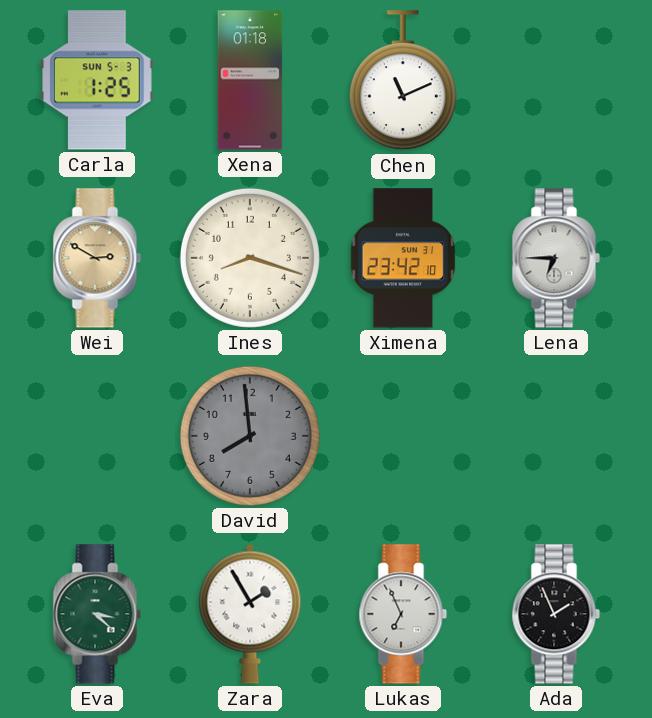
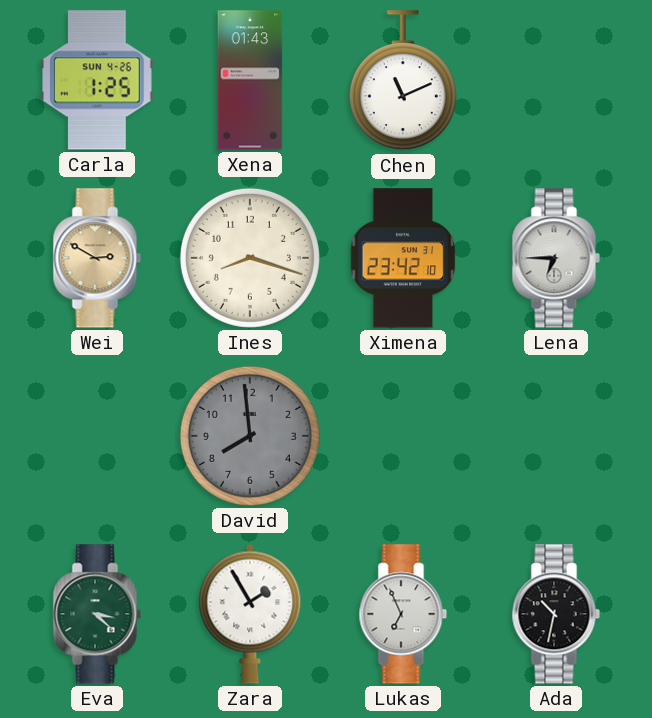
Carla date: SUN 5-3 -> SUN 4-26
Xena: 01:18 -> 01:43
Ada: 1:56 -> 10:32
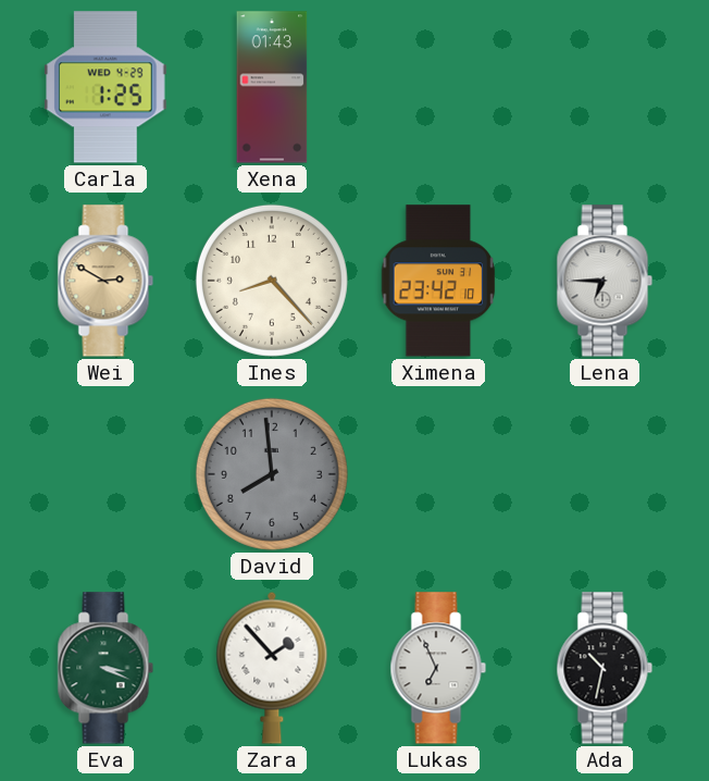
Carla date: SUN 4-26 -> WED 4-29
Chen: 11:11 -> none
Ines: 8:18 -> 8:23
Eva: 3:22 -> 3:19
Zara: 1:55 -> 1:53
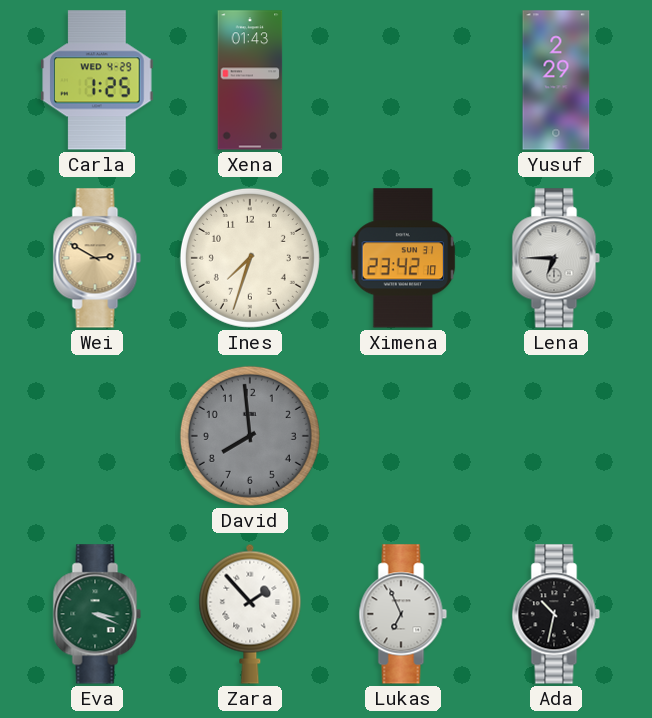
Yusuf: none -> 2:29
Ines: 8:23 -> 7:33
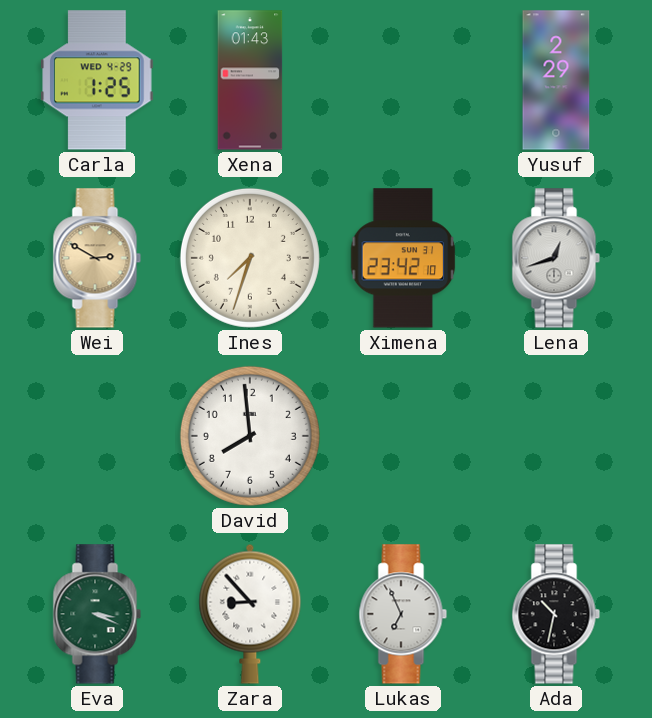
Lena: 6:45 -> 12:42
David dial: grey -> white
Zara: 1:53 -> 8:53
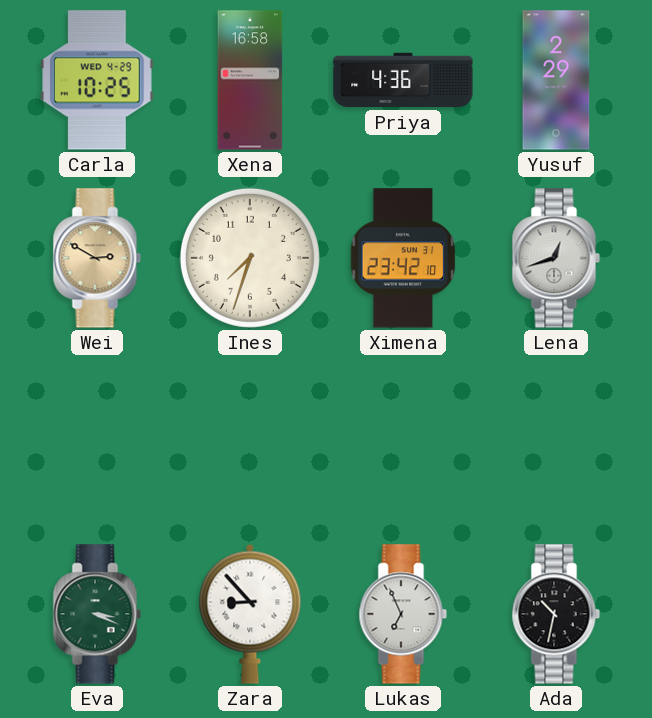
Carla: 1:25 -> 10:25
Xena: 01:43 -> 16:58
Priya: none -> 4:36
David: 7:59 -> none
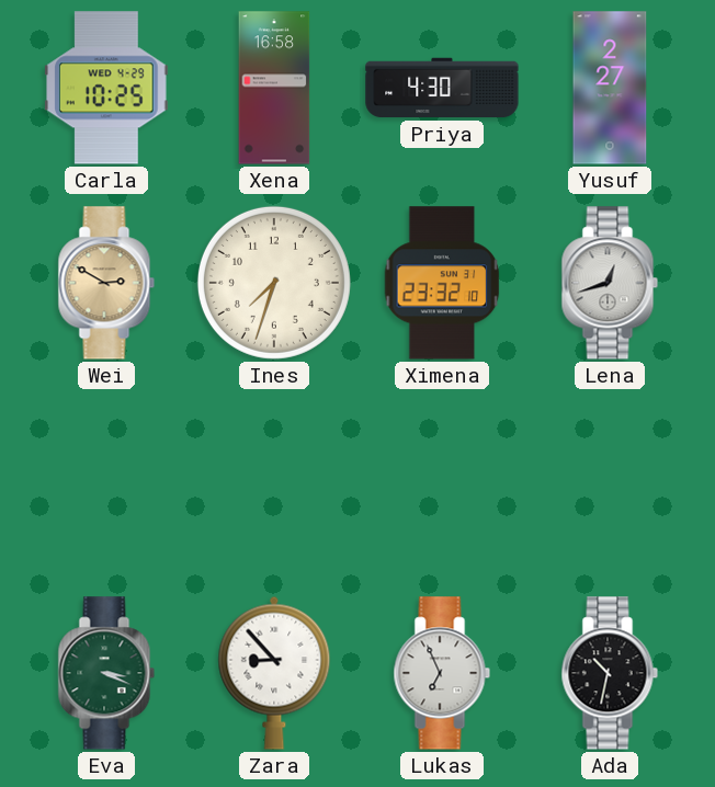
Priya: 4:36 -> 4:30
Yusuf: 2:29 -> 2:27
Ximena: 23:42 -> 23:32
